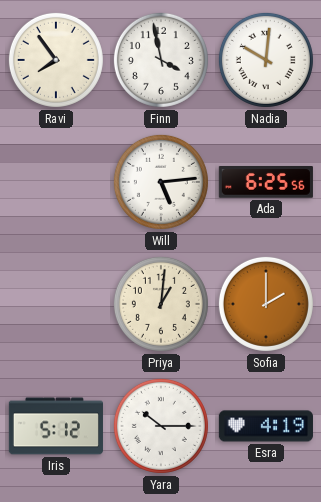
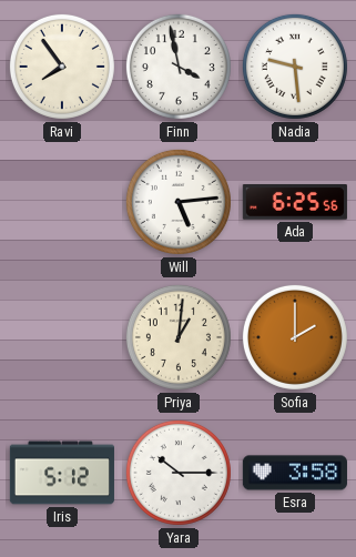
Nadia: 10:01 -> 9:29
Esra: 4:19 -> 3:58
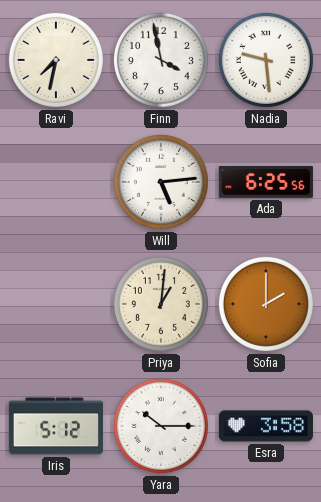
Ravi: 7:54 -> 7:32
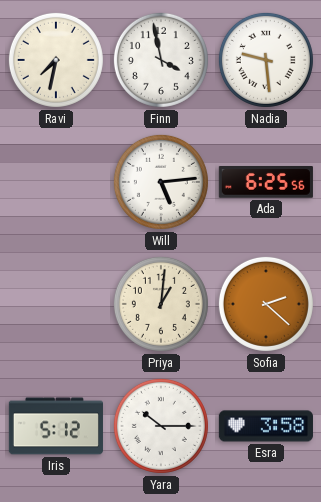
Sofia: 2:00 -> 2:22
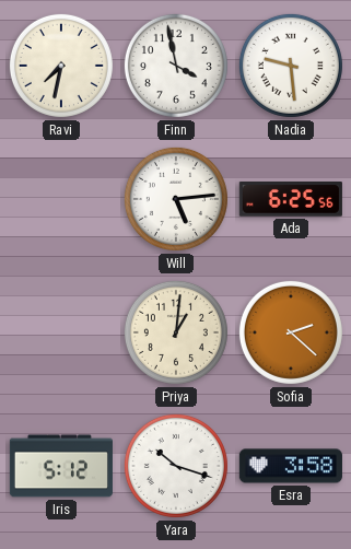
Yara: 10:15 -> 10:18
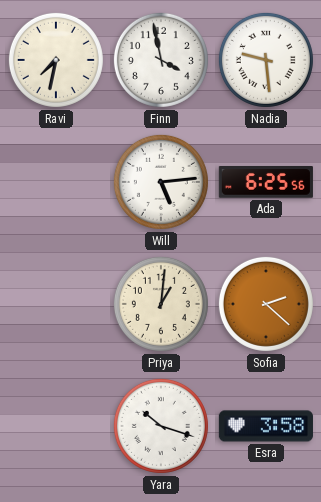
Iris: 5:12 -> none
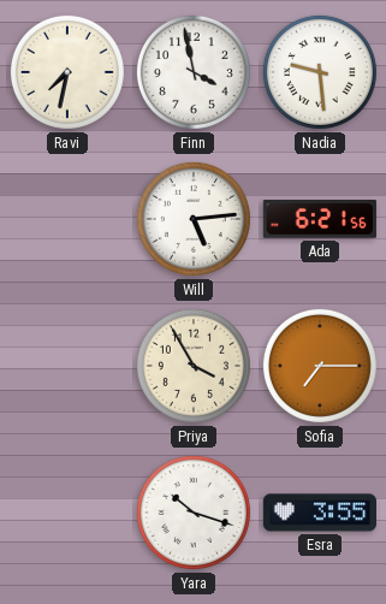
Ada: 6:25 -> 6:21
Priya: 1:01 -> 3:55
Sofia: 2:22 -> 7:15
Esra: 3:58 -> 3:55
